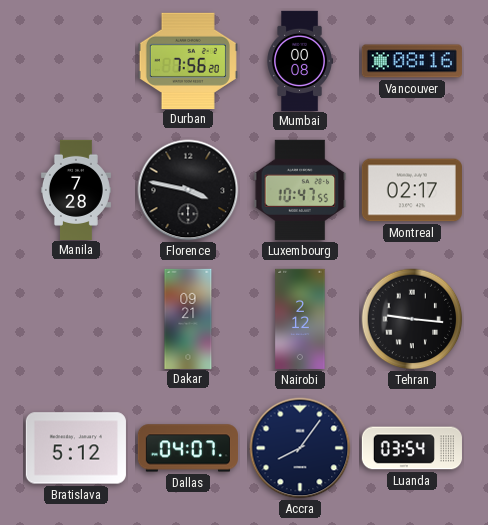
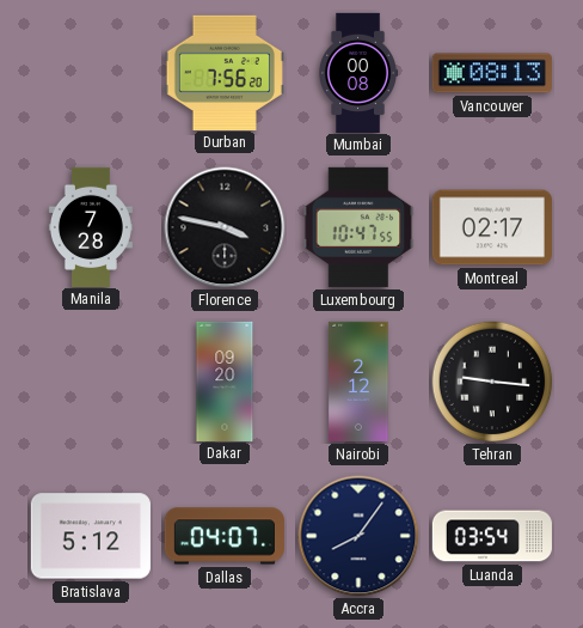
Vancouver: 08:16 -> 08:13
Dakar: 09:21 -> 09:20
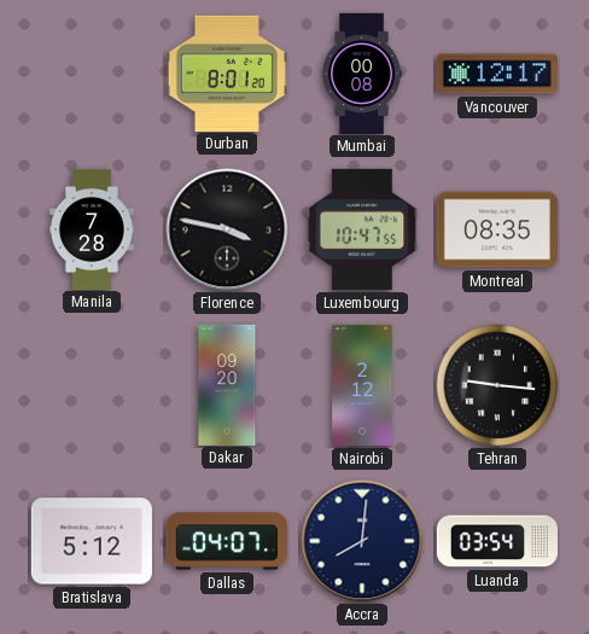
Durban: 7:56 -> 8:01
Vancouver: 08:13 -> 12:17
Montreal: 02:17 -> 08:35
Accra: 8:06 -> 8:01
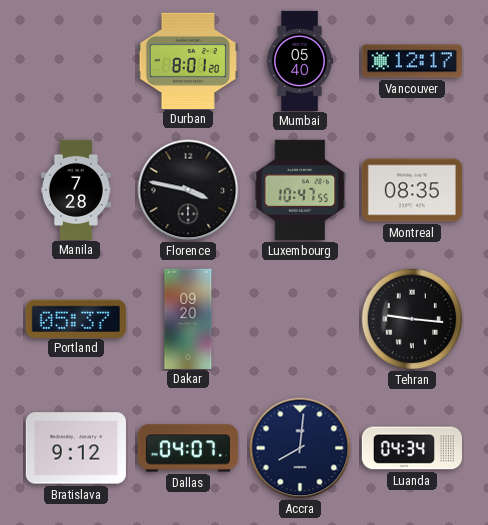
Mumbai: 00:08 -> 05:40
Portland: none -> 05:37
Nairobi: 2:12 -> none
Bratislava: 5:12 -> 9:12
Luanda: 03:54 -> 04:34
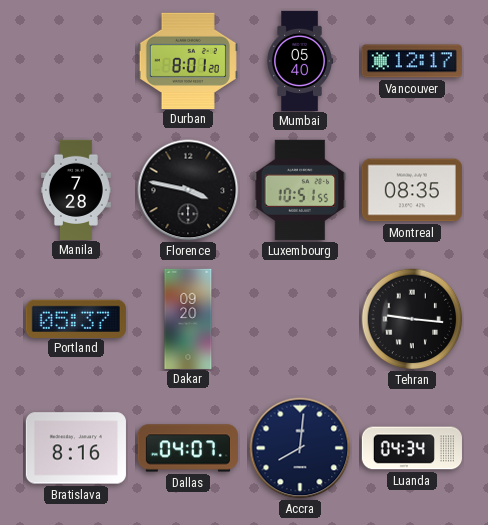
Luxembourg: 10:47 -> 10:51
Bratislava: 9:12 -> 8:16
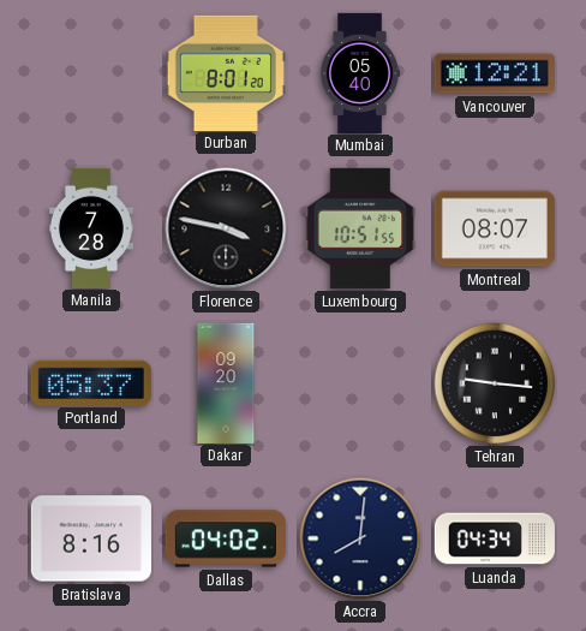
Vancouver: 12:17 -> 12:21
Montreal: 08:35 -> 08:07
Dallas: 04:07 -> 04:02
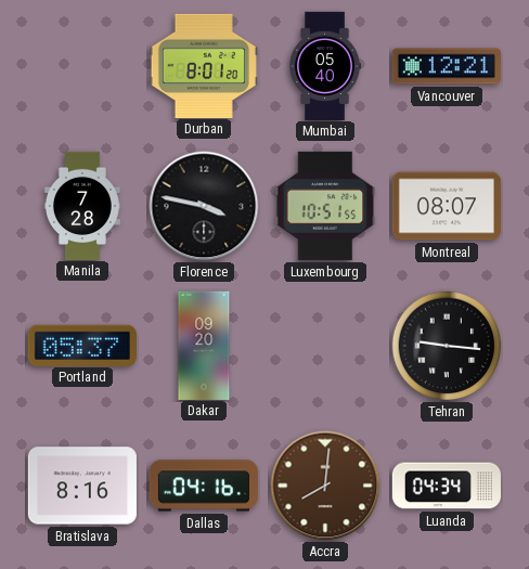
Dallas: 04:02 -> 04:16
Accra dial: navy -> brown
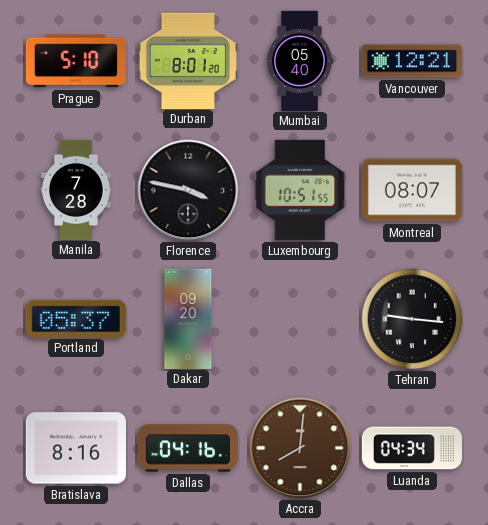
Prague: none -> 5:10
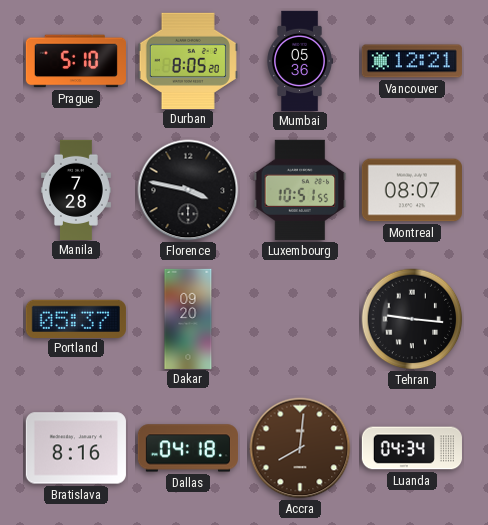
Durban: 8:01 -> 8:05
Mumbai: 05:40 -> 05:36
Dallas: 04:16 -> 04:18
